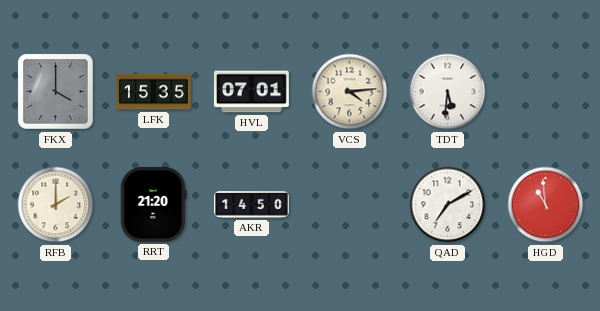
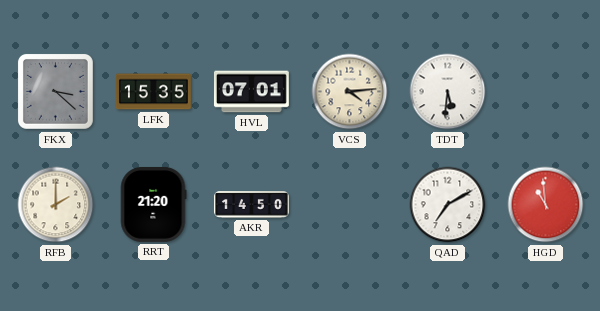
FKX: 4:00 -> 3:22
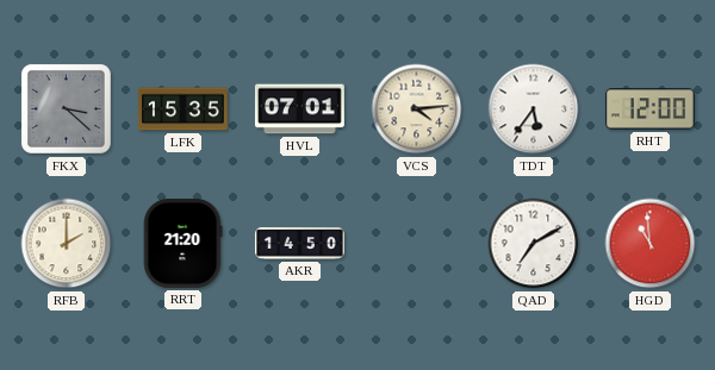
TDT: 5:31 -> 5:36
RHT: none -> 12:00
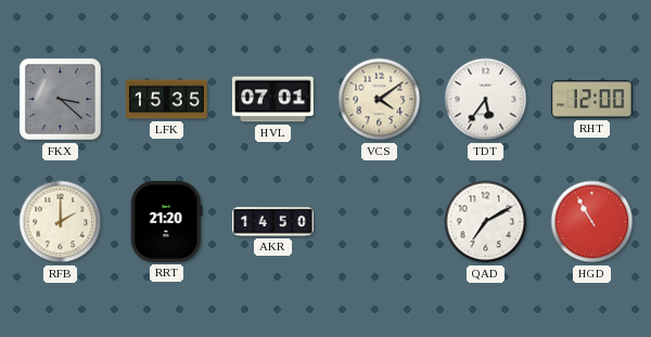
VCS: 4:14 -> 4:09
HGD: 10:59 -> 10:55
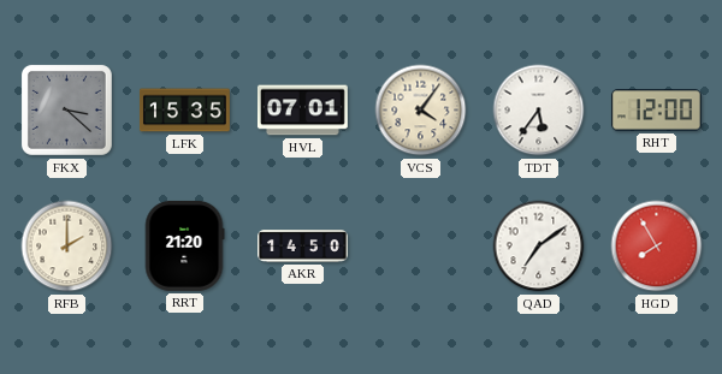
VCS: 4:09 -> 4:06
QAD: 7:10 -> 7:09
HGD: 10:55 -> 7:55
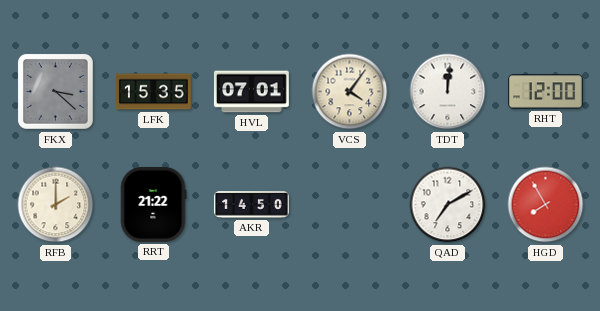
TDT: 5:36 -> 12:01
RRT: 21:20 -> 21:22
QAD: 7:09 -> 7:10
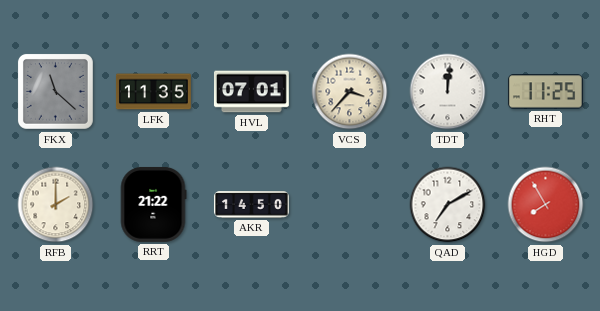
FKX: 3:22 -> 11:22
LFK: 15:35 -> 11:35
VCS: 4:06 -> 3:37
RHT: 12:00 -> 11:25
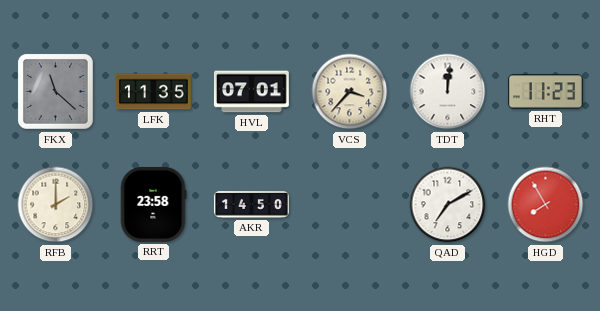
RHT: 11:25 -> 11:23
RRT: 21:22 -> 23:58
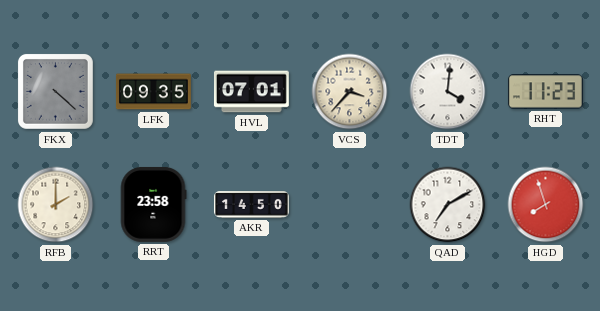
FKX: 11:22 -> 4:22
LFK: 11:35 -> 09:35
TDT: 12:01 -> 4:01
HGD: 7:55 -> 7:57
